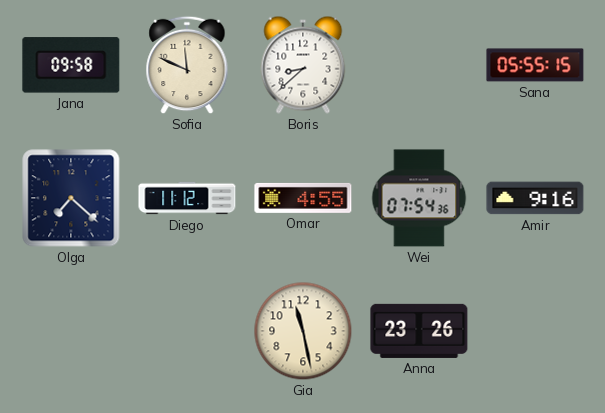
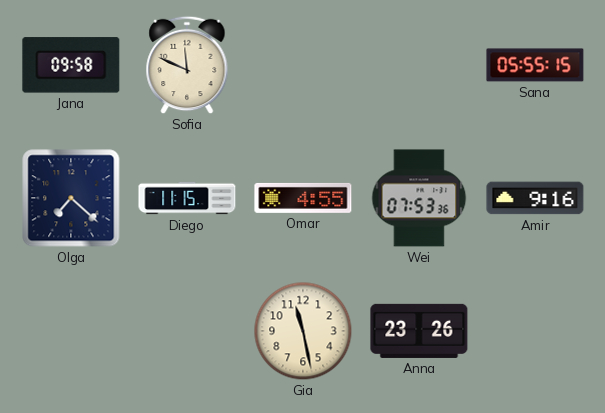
Boris: 8:38 -> none
Diego: 11:12 -> 11:15
Wei: 07:54 -> 07:53
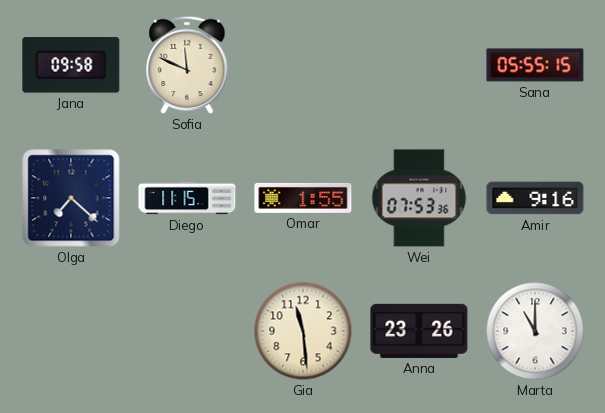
Omar: 4:55 -> 1:55
Gia: 11:28 -> 11:29
Marta: none -> 11:00
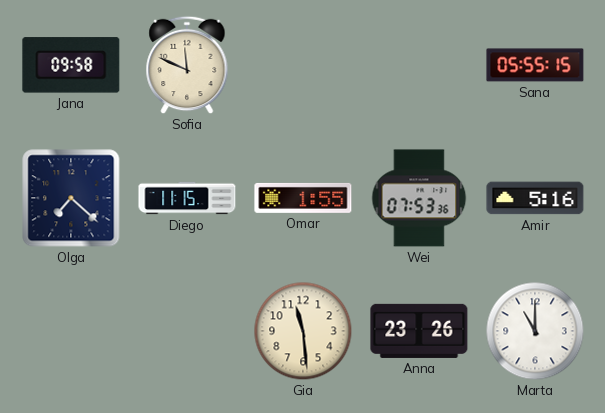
Amir: 9:16 -> 5:16
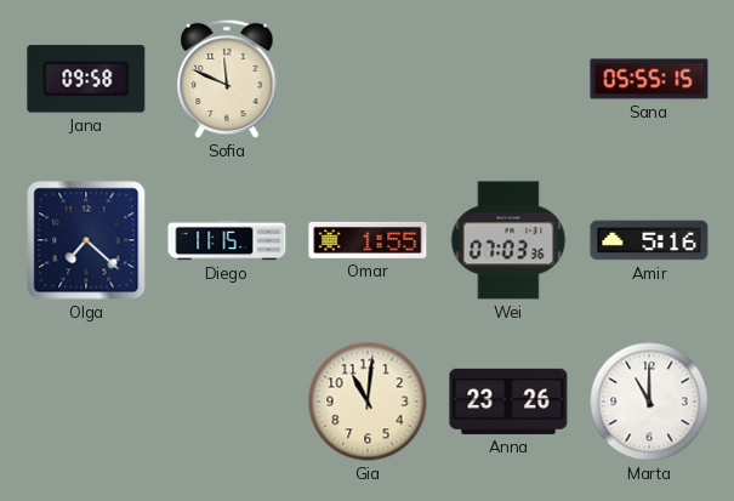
Wei: 07:53 -> 07:03
Gia: 11:29 -> 11:01
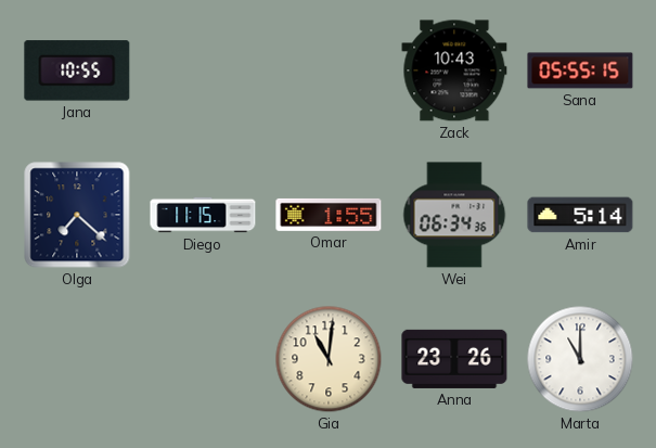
Jana: 09:58 -> 10:55
Sofia: 11:49 -> none
Zack: none -> 10:43
Wei: 07:03 -> 06:34
Amir: 5:16 -> 5:14
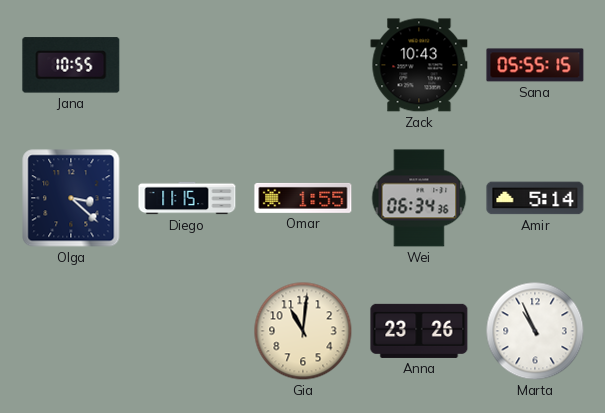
Olga: 7:22 -> 3:22
Marta: 11:00 -> 10:56
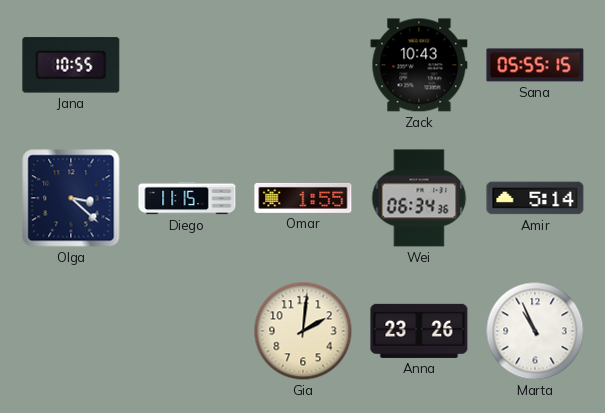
Gia: 11:01 -> 2:01
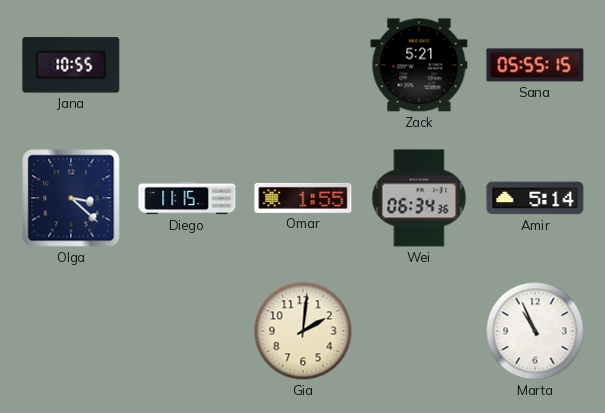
Zack: 10:43 -> 5:21
Anna: 23:26 -> none
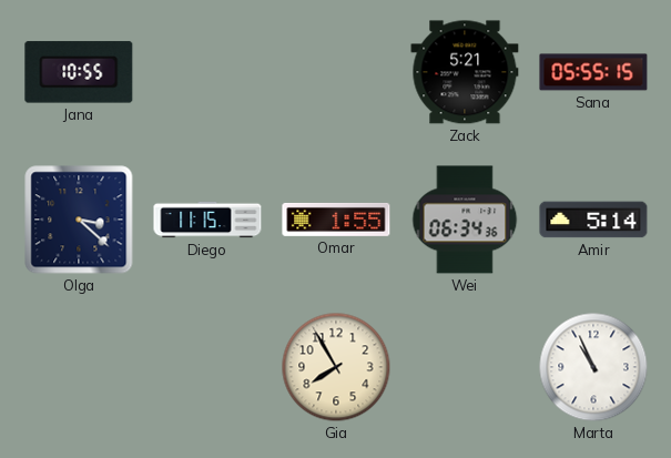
Gia: 2:01 -> 7:55
